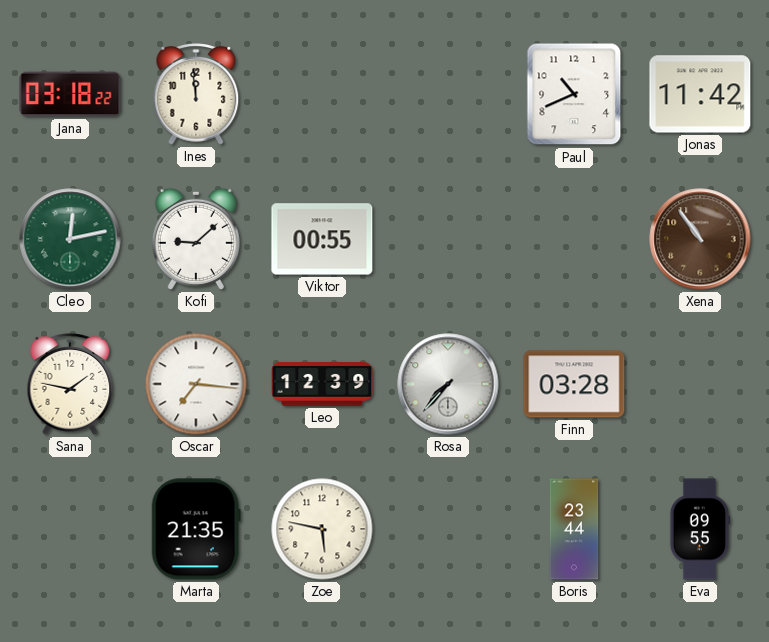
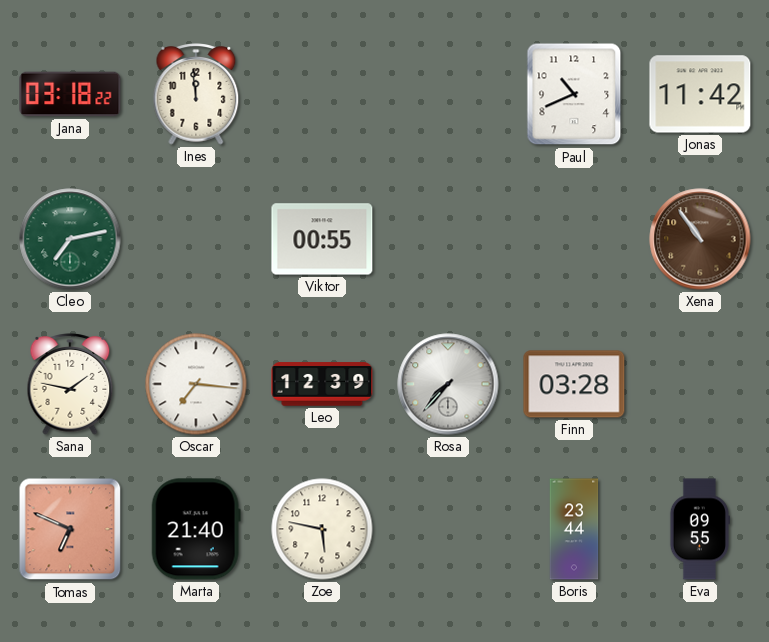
Cleo: 12:13 -> 7:13
Kofi: 9:08 -> none
Tomas: none -> 6:49
Marta: 21:35 -> 21:40
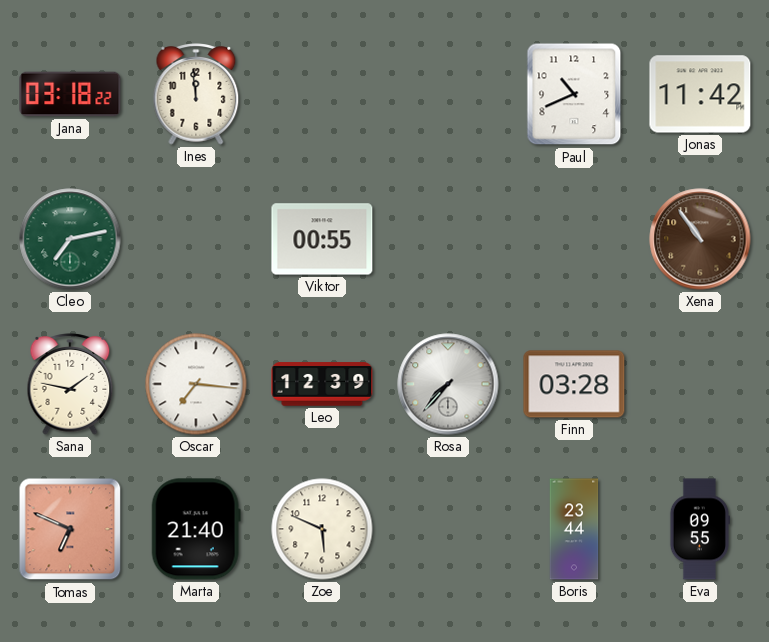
Zoe: 5:47 -> 5:49
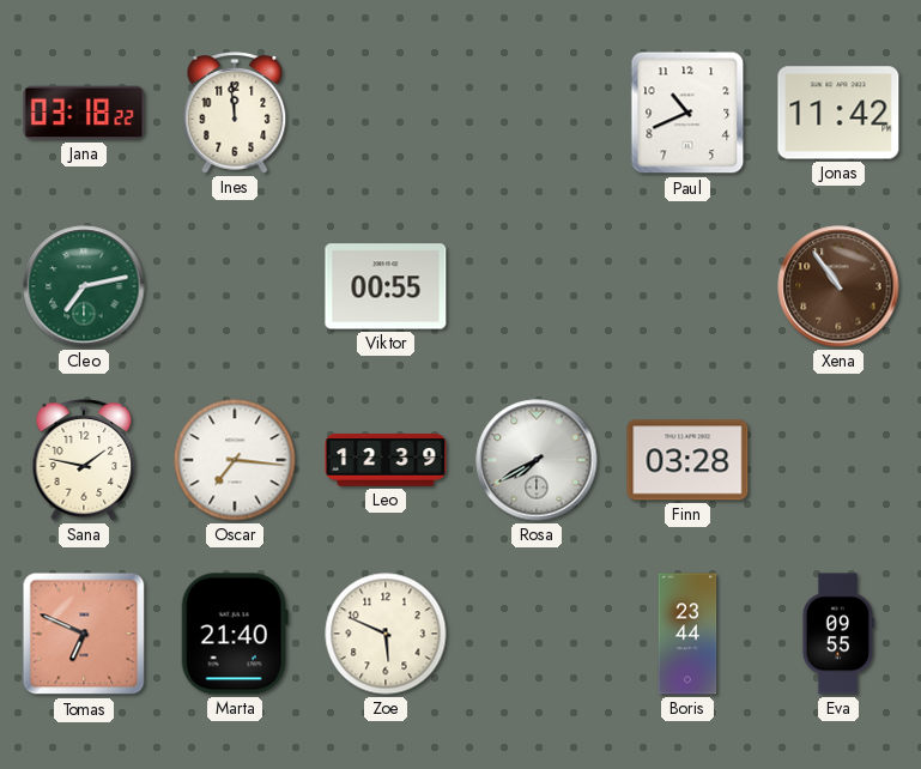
Rosa: 7:37 -> 7:40
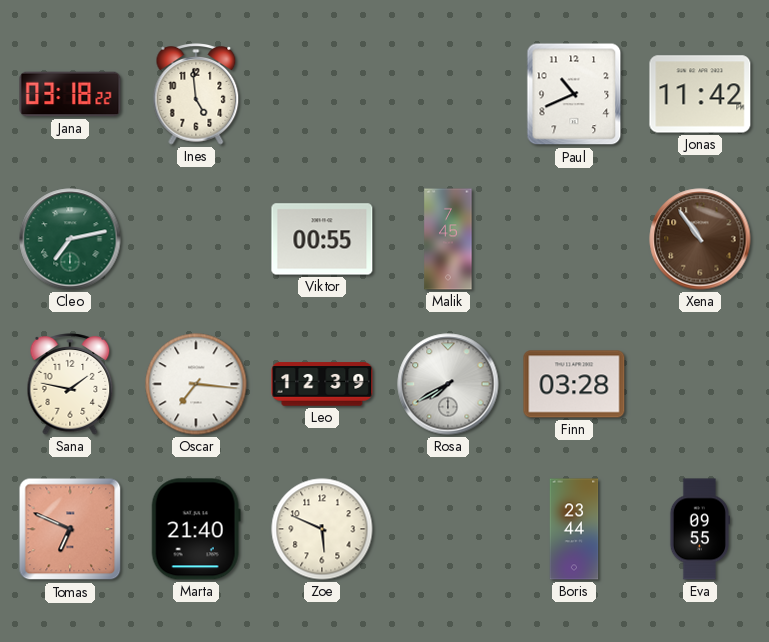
Ines: 11:59 -> 4:59
Malik: none -> 7:45
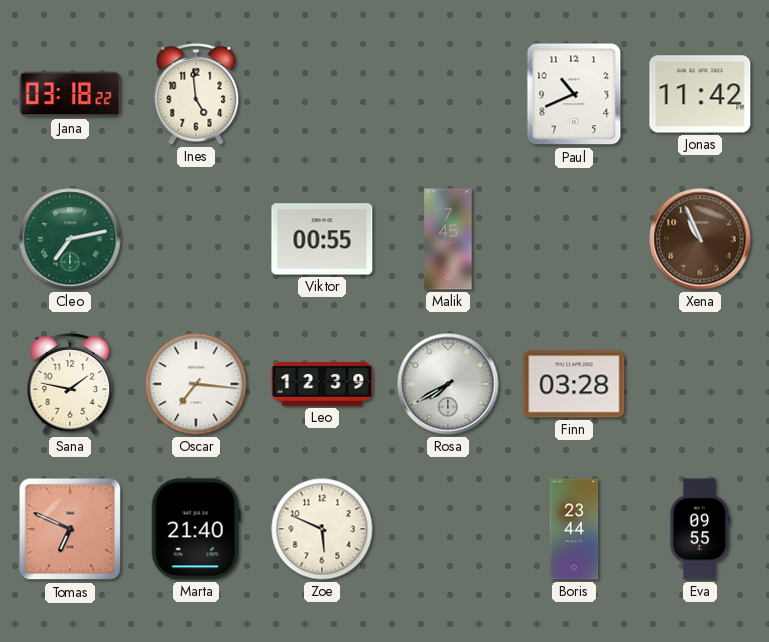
Xena: 10:54 -> 10:56
